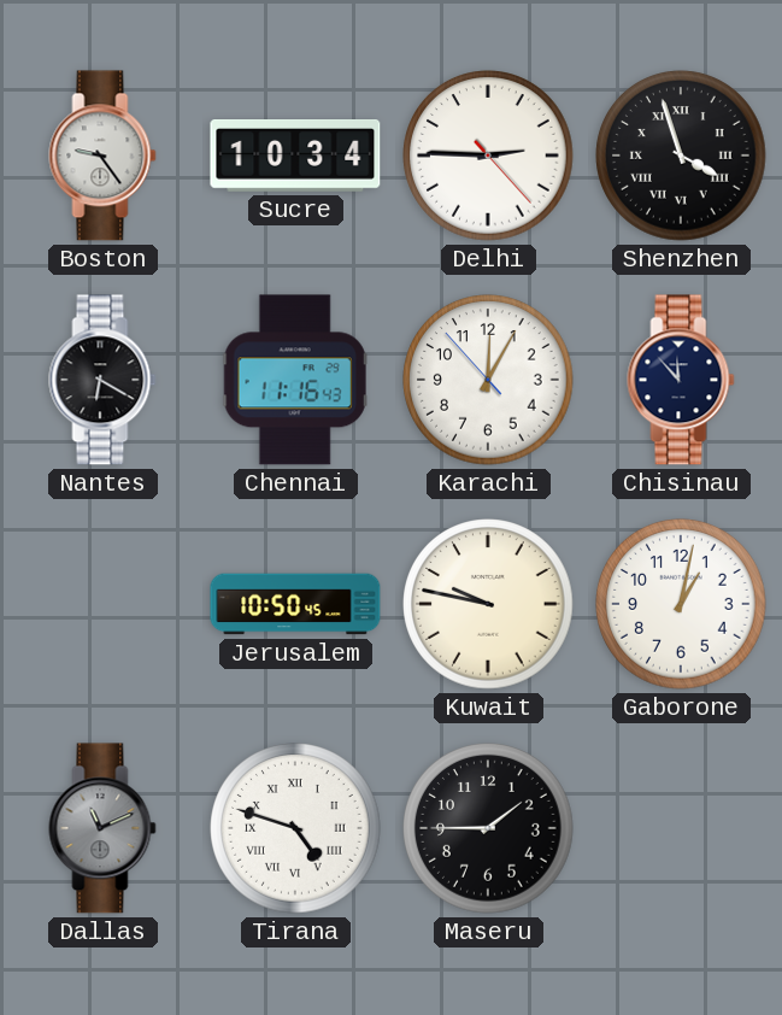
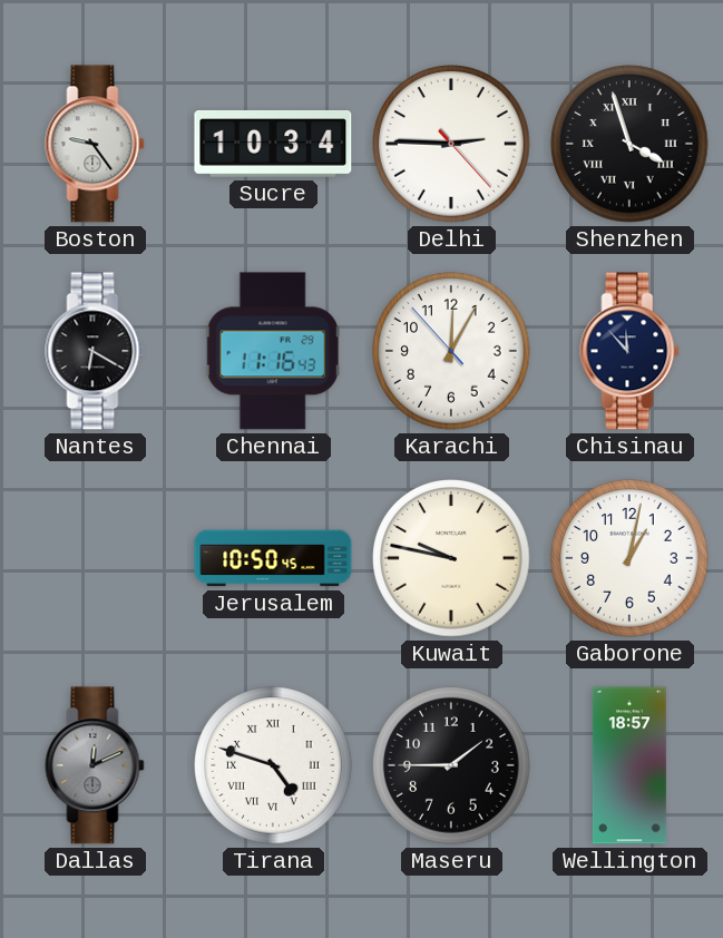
Dallas: 11:11 -> 12:11
Wellington: none -> 18:57
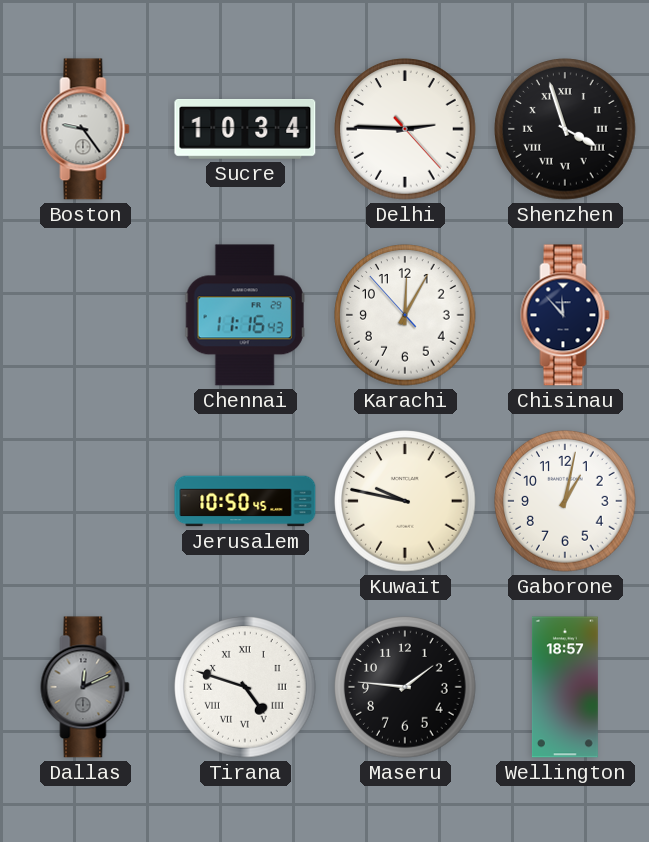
Nantes: 6:20 -> none
Maseru: 1:45 -> 1:46
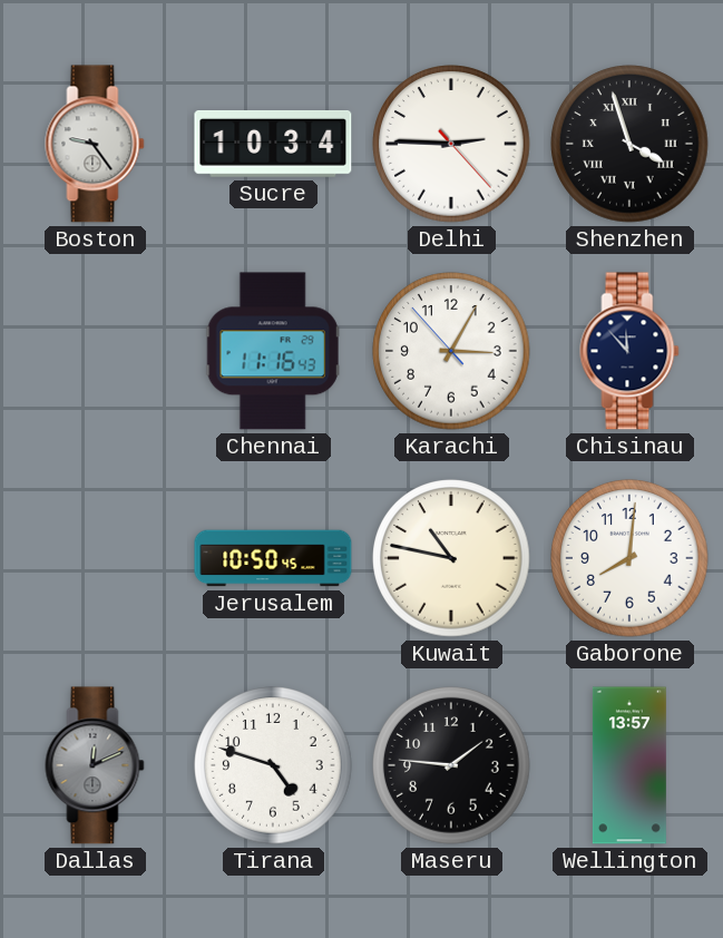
Karachi: 12:04 -> 3:04
Kuwait: 9:47 -> 10:47
Gaborone: 1:02 -> 8:01
Tirana numerals: Roman -> Arabic
Wellington: 18:57 -> 13:57
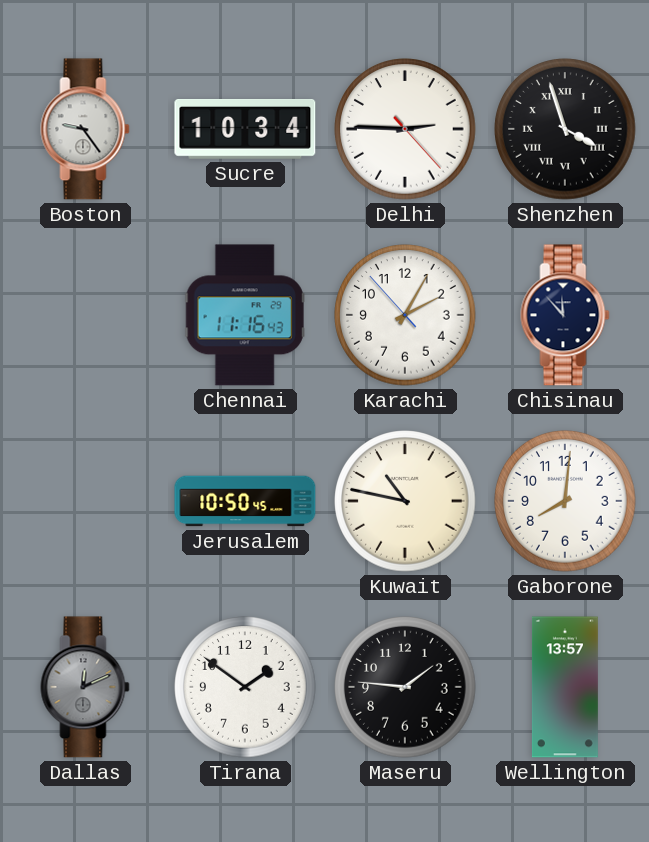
Karachi: 3:04 -> 2:04
Tirana: 4:48 -> 1:51
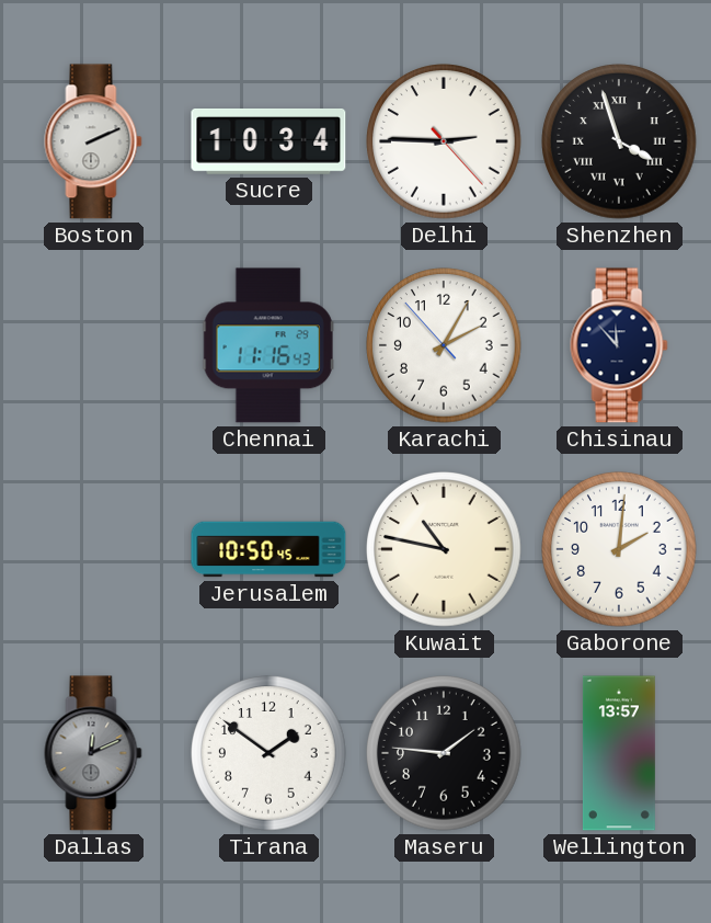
Boston: 9:24 -> 2:11
Gaborone: 8:01 -> 2:01
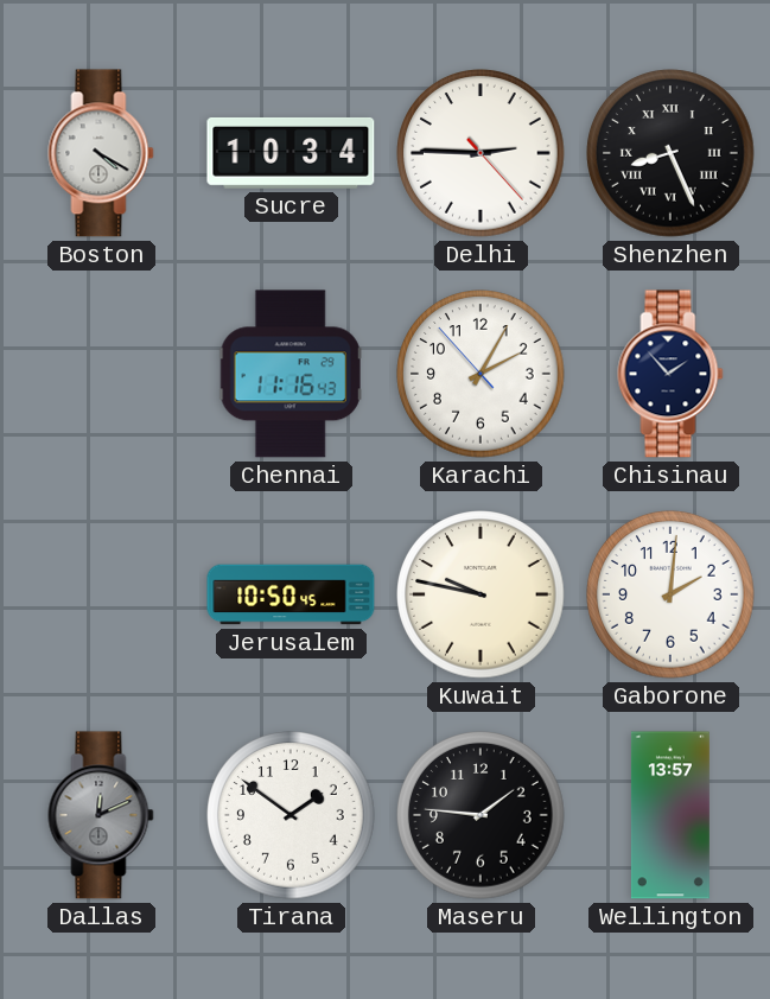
Boston: 2:11 -> 4:20
Shenzhen: 3:57 -> 8:26
Chisinau: 11:53 -> 1:53
Kuwait: 10:47 -> 9:47
